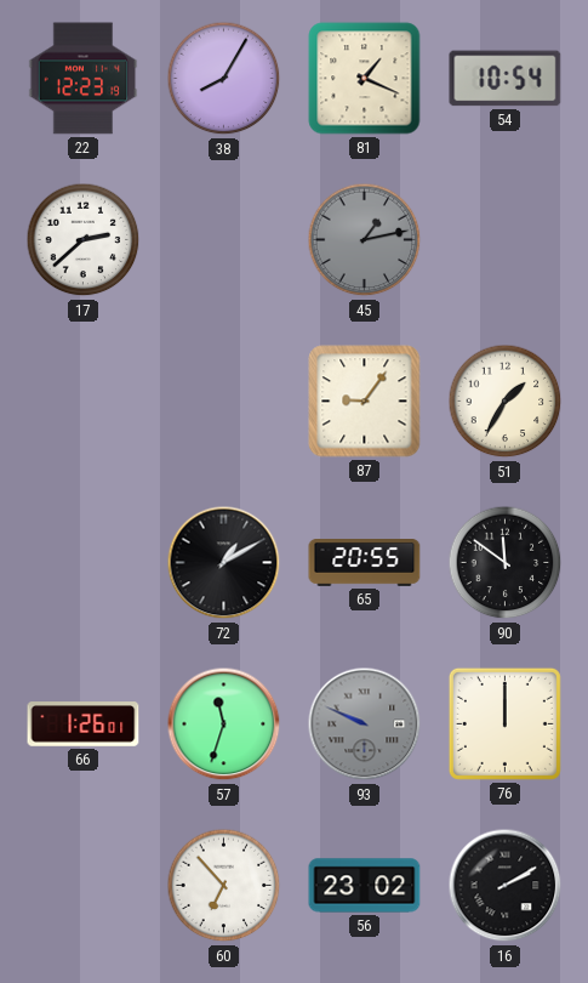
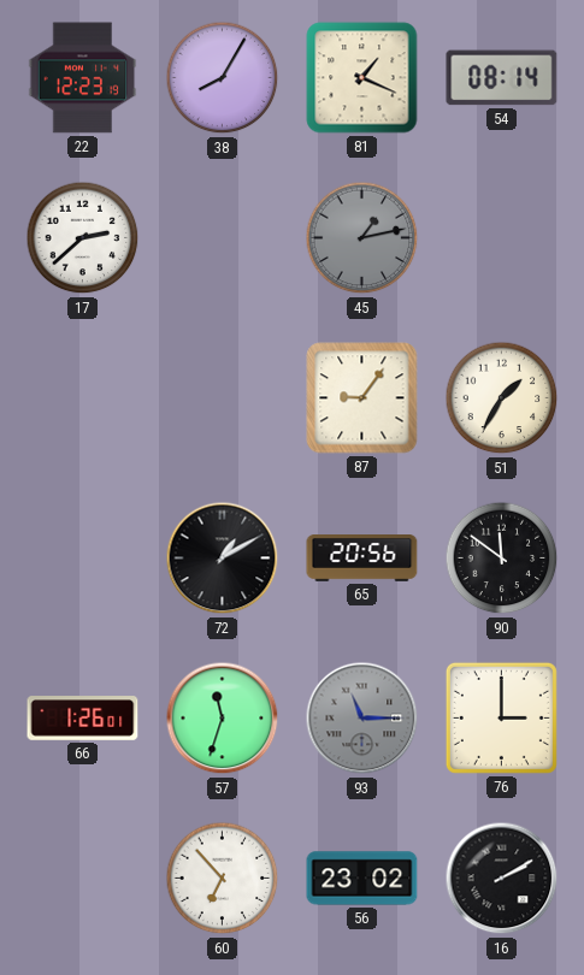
54: 10:54 -> 08:14
65: 20:55 -> 20:56
93: 9:49 -> 11:15
76: 12:00 -> 3:00
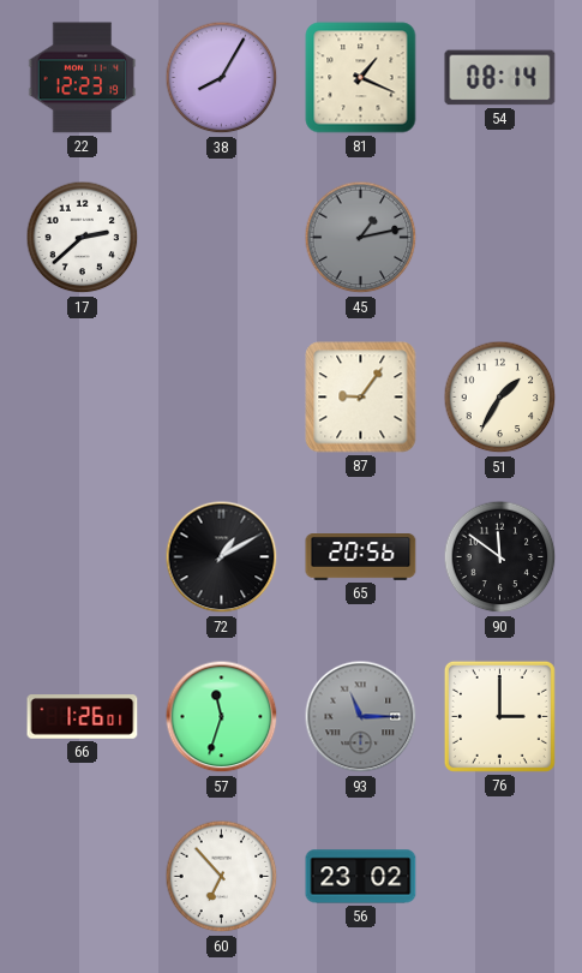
16: 2:10 -> none
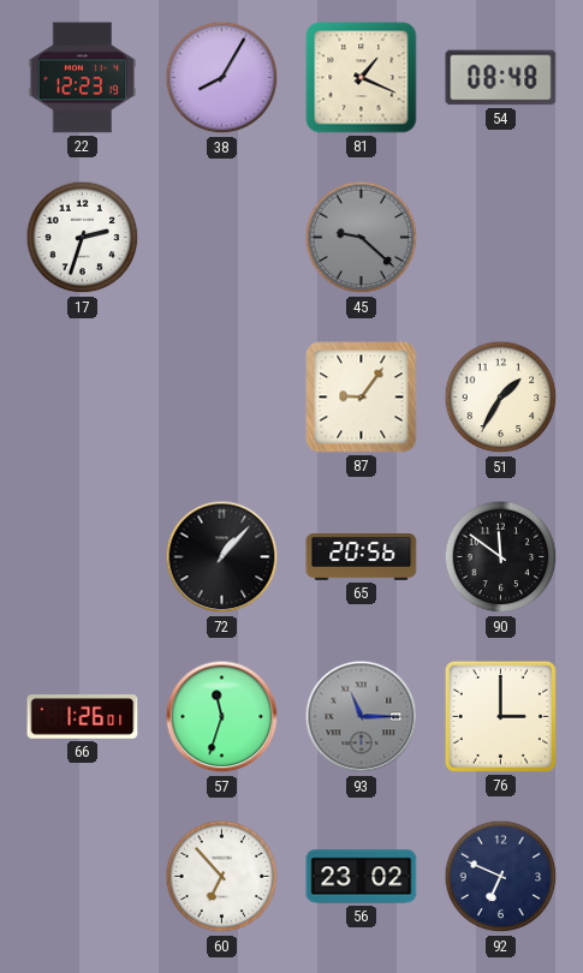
54: 08:14 -> 08:48
17: 2:38 -> 2:33
45: 1:13 -> 9:22
72: 1:10 -> 1:07
92: none -> 6:49
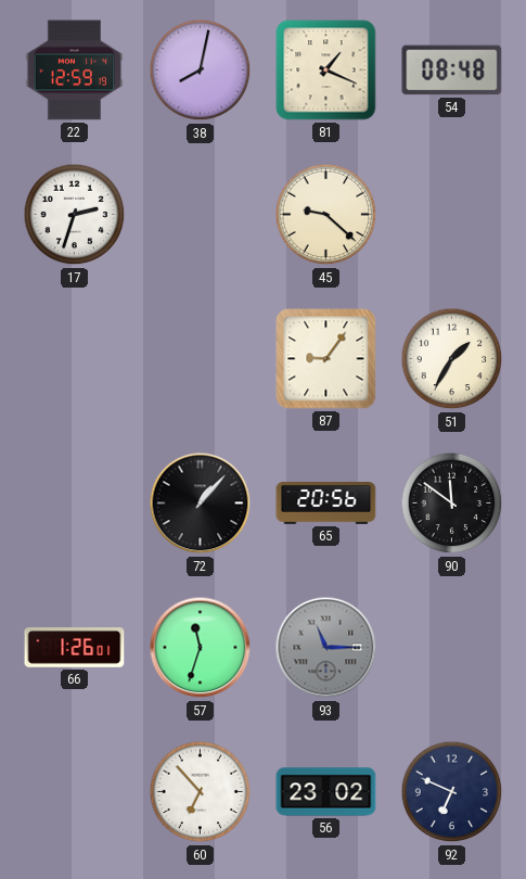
22: 12:23 -> 12:59
38: 8:05 -> 8:02
45 dial: grey -> cream
76: 3:00 -> none
